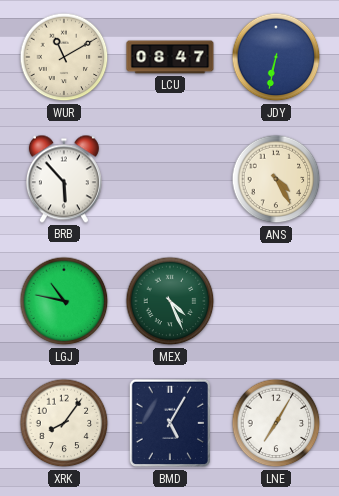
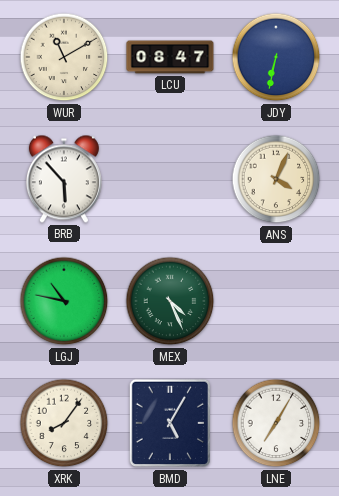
ANS: 4:25 -> 4:04
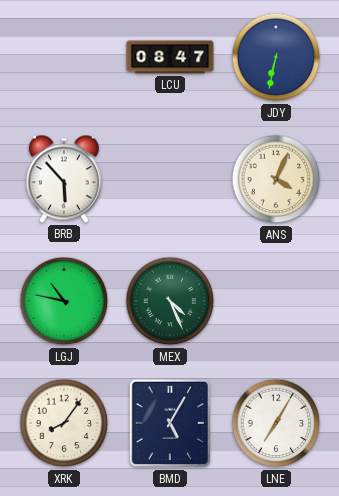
WUR: 11:10 -> none
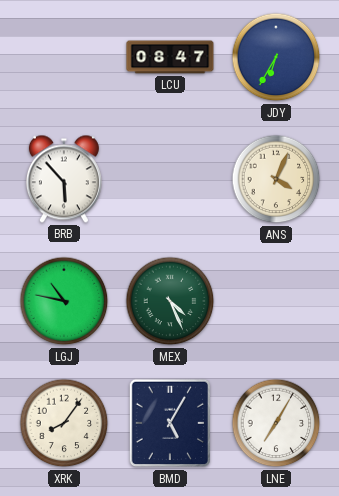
JDY: 6:32 -> 6:35
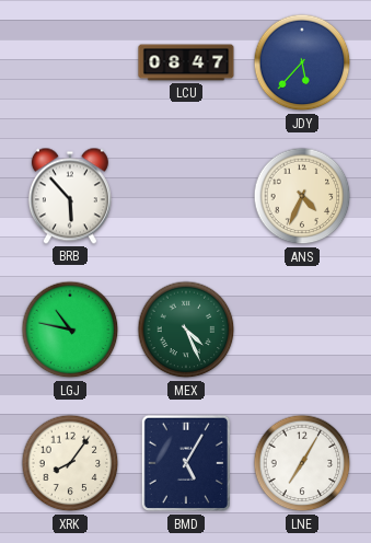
JDY: 6:35 -> 5:37
ANS: 4:04 -> 4:34
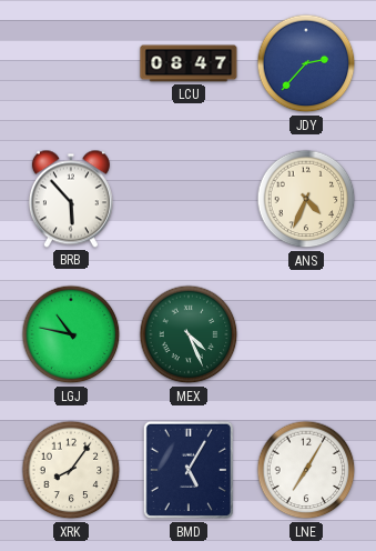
JDY: 5:37 -> 2:37
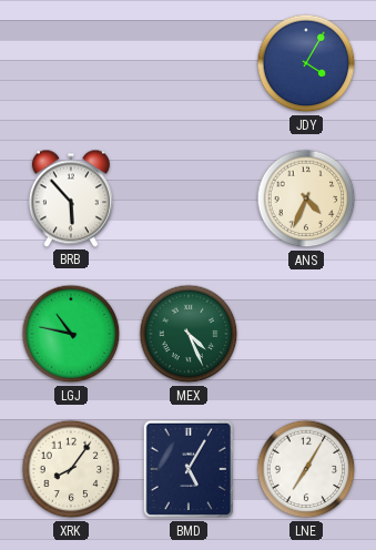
LCU: 08:47 -> none
JDY: 2:37 -> 4:05
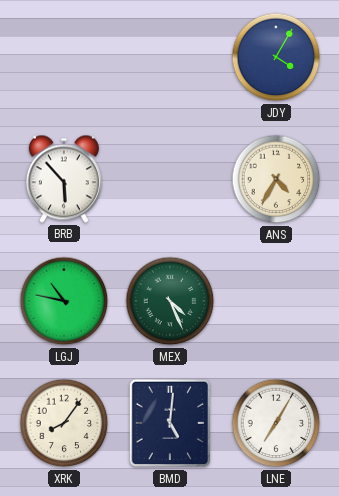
ANS: 4:34 -> 4:35
BMD: 5:05 -> 5:01
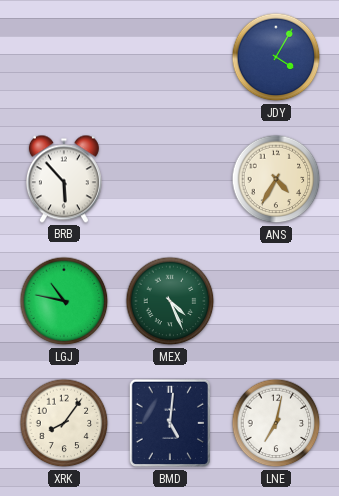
LNE: 7:05 -> 7:02
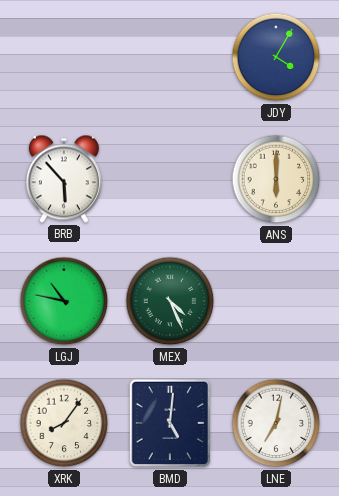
ANS: 4:35 -> 6:00
